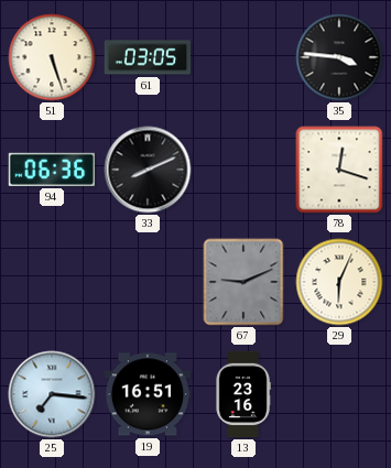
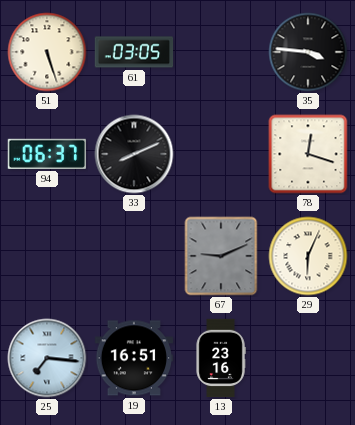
94: 06:36 -> 06:37
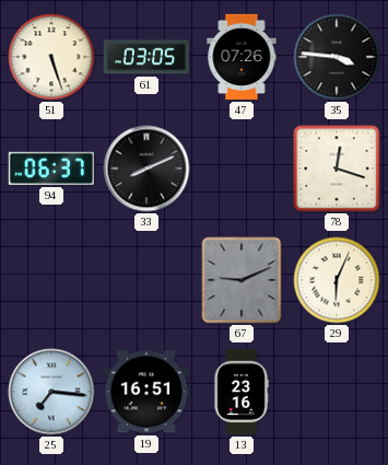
47: none -> 07:26
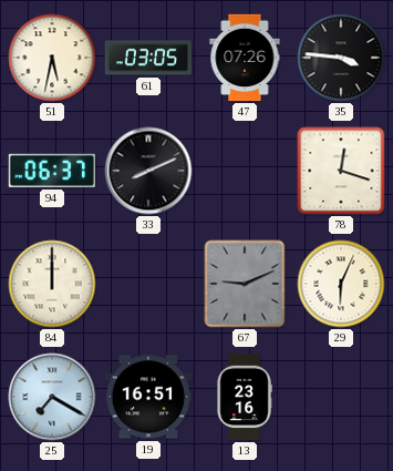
51: 5:27 -> 5:32
84: none -> 12:00
25: 7:16 -> 7:20
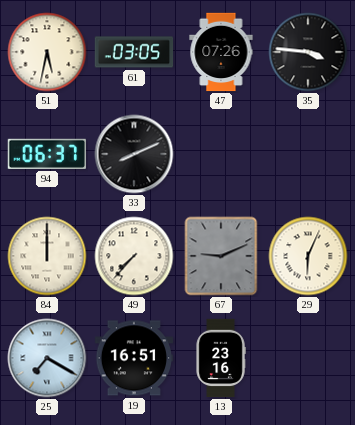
78: 12:18 -> none
49: none -> 7:37
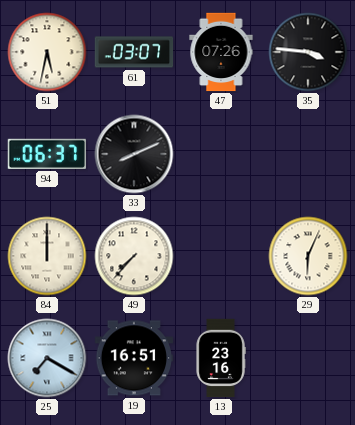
61: 03:05 -> 03:07
67: 9:11 -> none
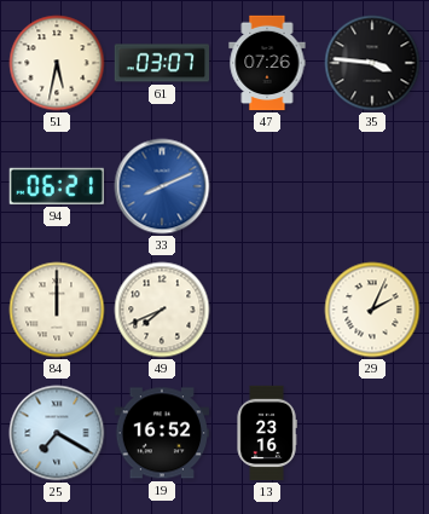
94: 06:37 -> 06:21
33 dial: black -> blue
49: 7:37 -> 7:41
29: 6:04 -> 2:04
19: 16:51 -> 16:52
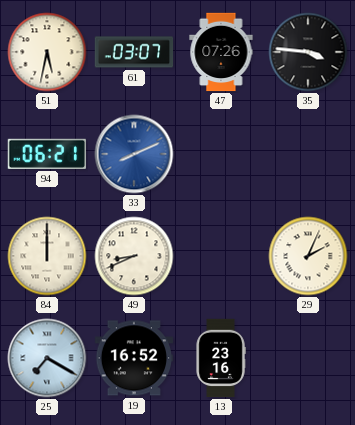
49: 7:41 -> 8:41
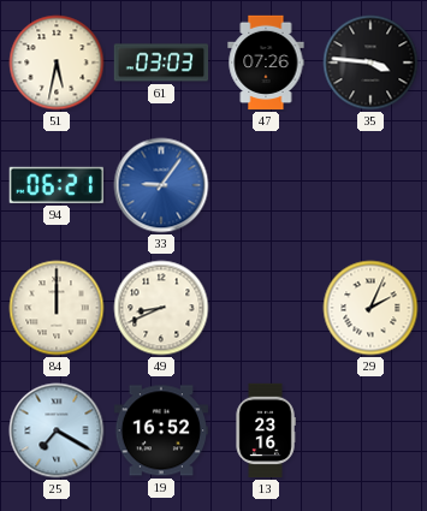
61: 03:07 -> 03:03
33: 8:11 -> 9:06
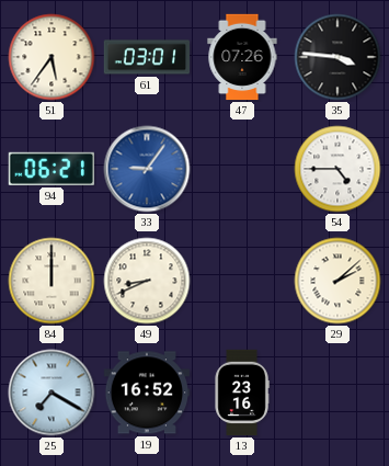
51: 5:32 -> 5:36
61: 03:03 -> 03:01
54: none -> 4:45
29: 2:04 -> 2:08
